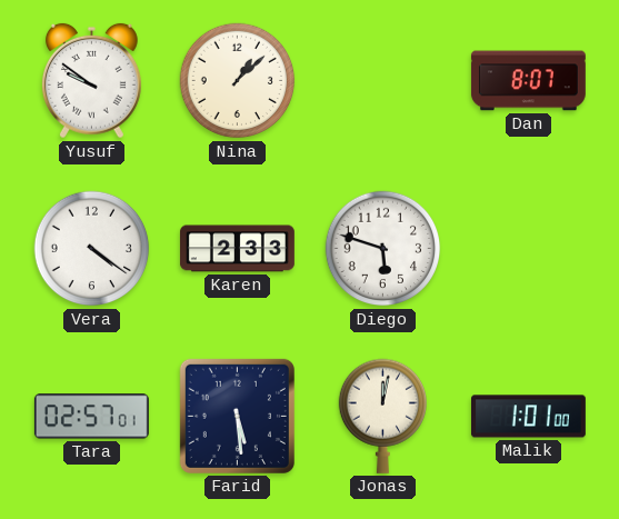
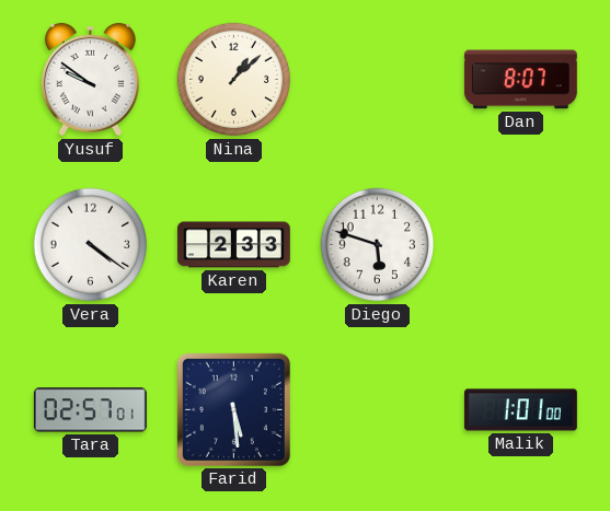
Jonas: 12:02 -> none
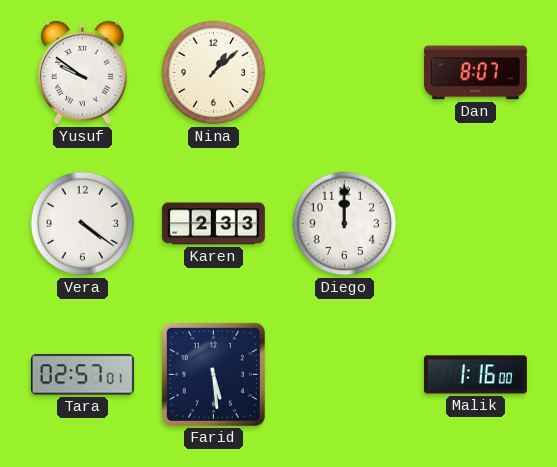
Diego: 5:48 -> 12:00
Malik: 1:01 -> 1:16
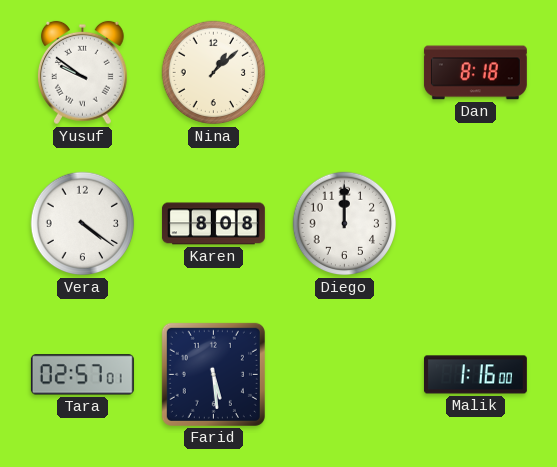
Dan: 8:07 -> 8:18
Karen: 2:33 -> 8:08
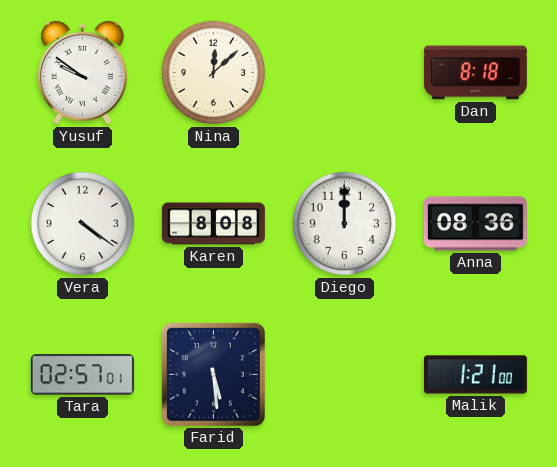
Nina: 1:08 -> 12:08
Anna: none -> 08:36
Malik: 1:16 -> 1:21
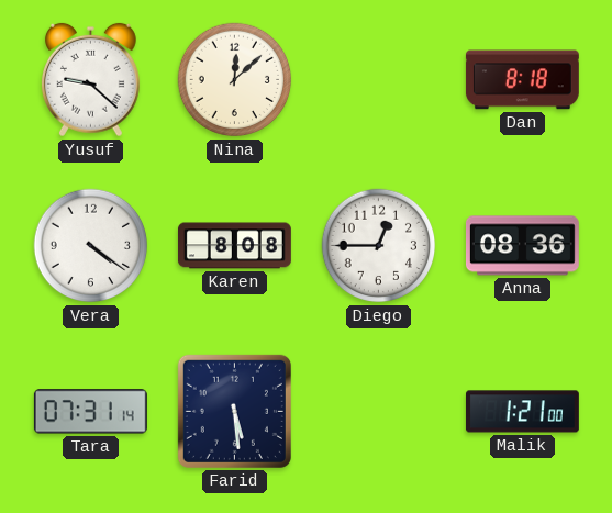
Yusuf: 9:51 -> 9:22
Diego: 12:00 -> 12:45
Tara: 02:57 -> 07:31
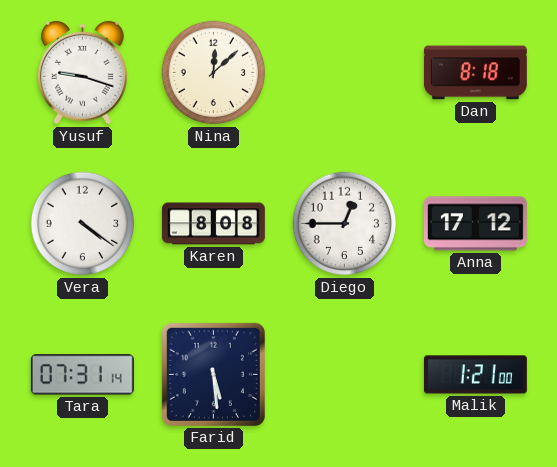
Yusuf: 9:22 -> 9:18
Anna: 08:36 -> 17:12
